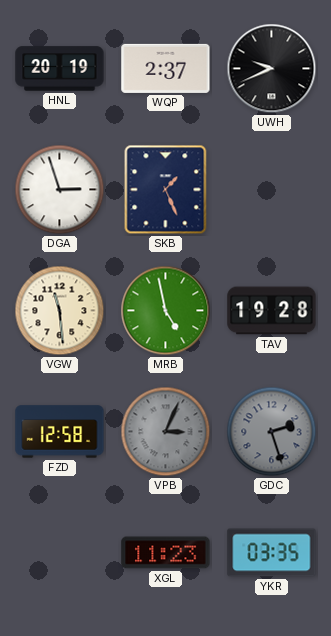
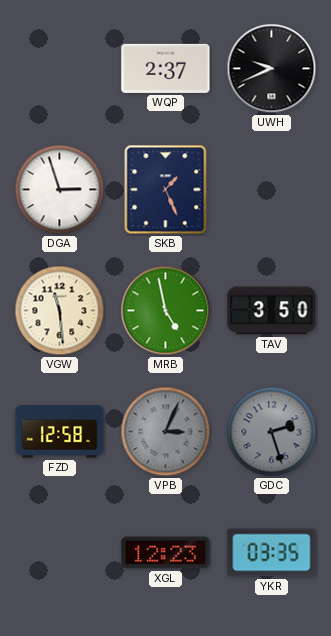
HNL: 20:19 -> none
TAV: 19:28 -> 3:50
XGL: 11:23 -> 12:23
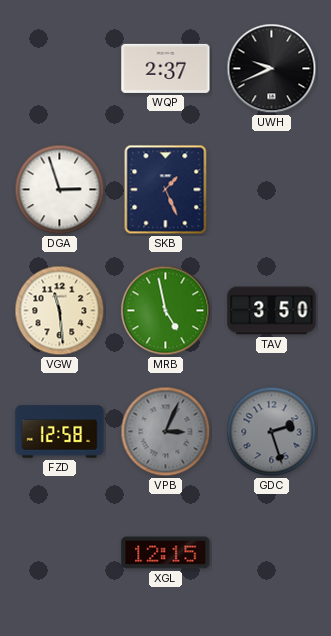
XGL: 12:23 -> 12:15
YKR: 03:35 -> none
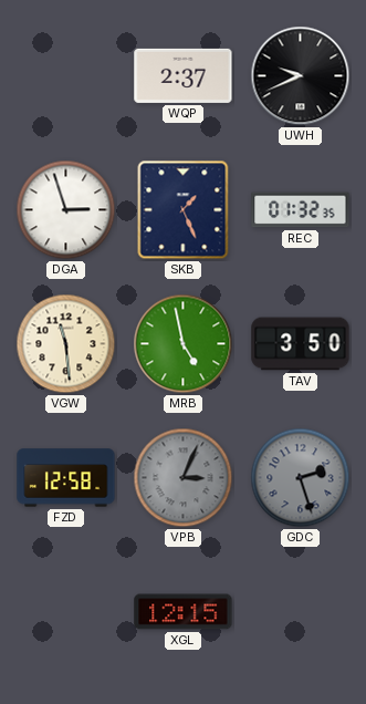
REC: none -> 01:32
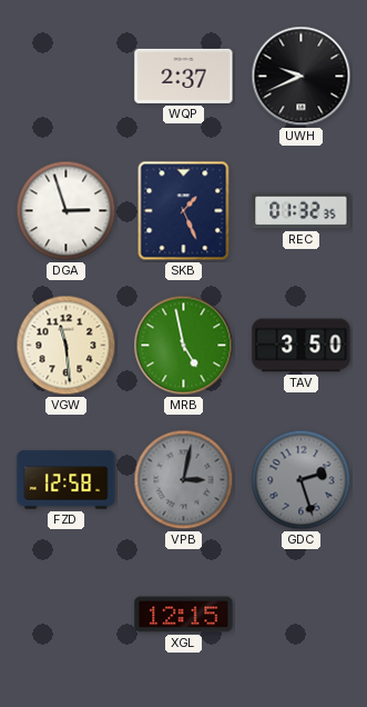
VPB: 3:04 -> 3:02
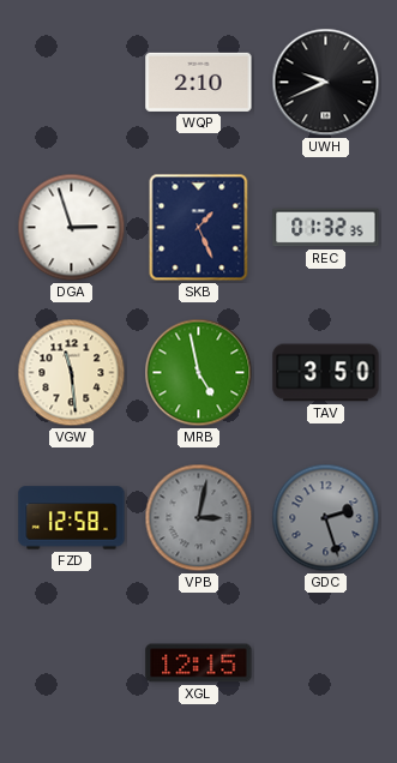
WQP: 2:37 -> 2:10
